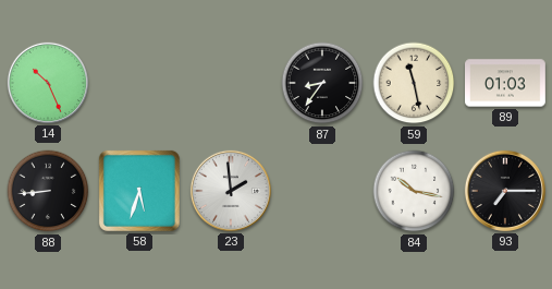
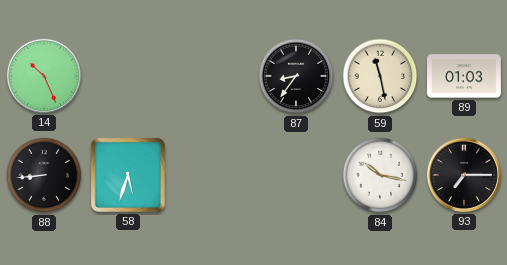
23: 1:59 -> none
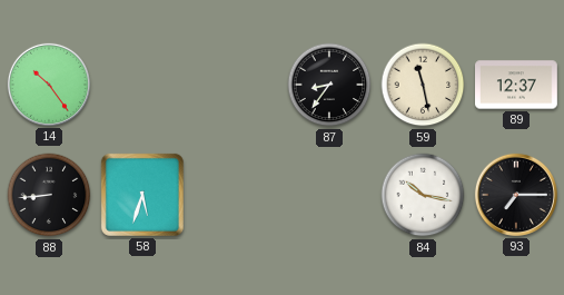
14: 10:26 -> 10:24
89: 01:03 -> 12:37
